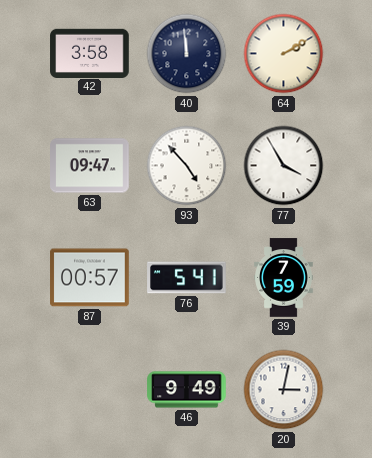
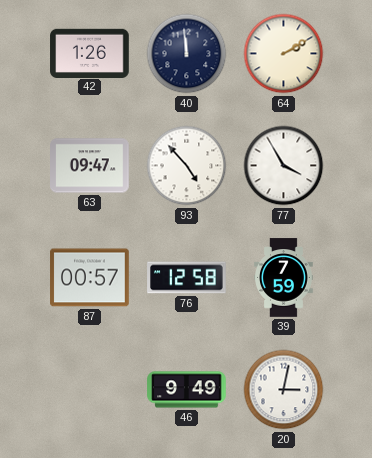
42: 3:58 -> 1:26
76: 5:41 -> 12:58
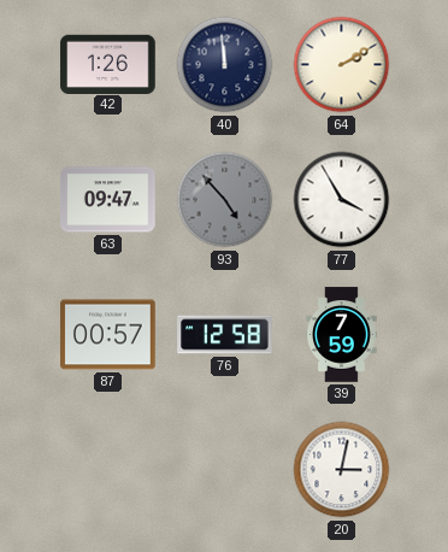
93 dial: white -> grey
46: 9:49 -> none
